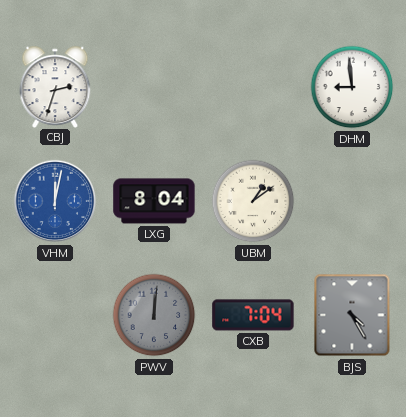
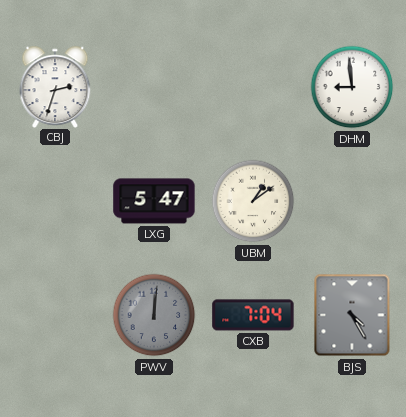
VHM: 12:02 -> none
LXG: 8:04 -> 5:47
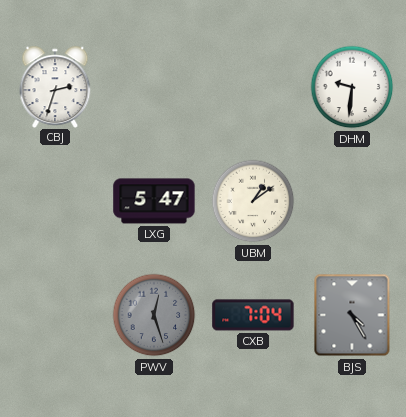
DHM: 8:59 -> 9:31
PWV: 12:01 -> 12:27
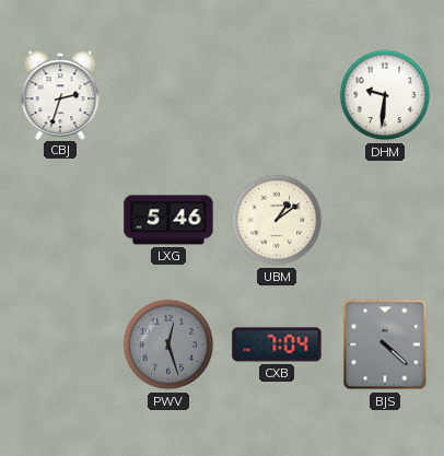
LXG: 5:47 -> 5:46
BJS: 4:25 -> 4:22
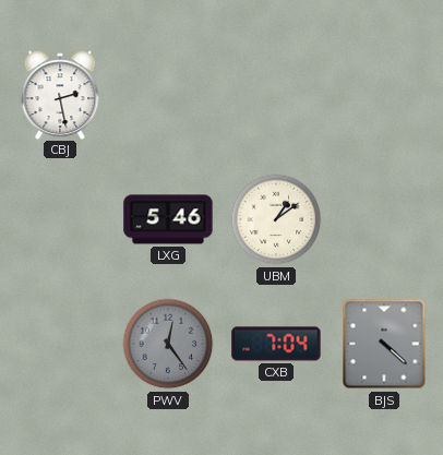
CBJ: 2:33 -> 2:28
DHM: 9:31 -> none
PWV: 12:27 -> 12:24
